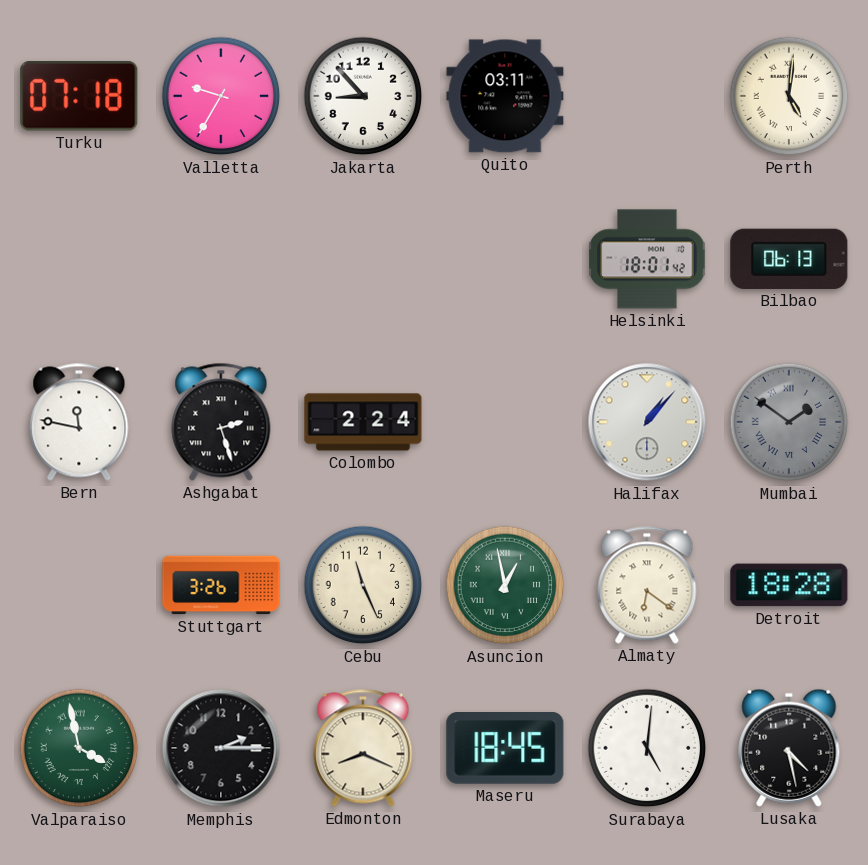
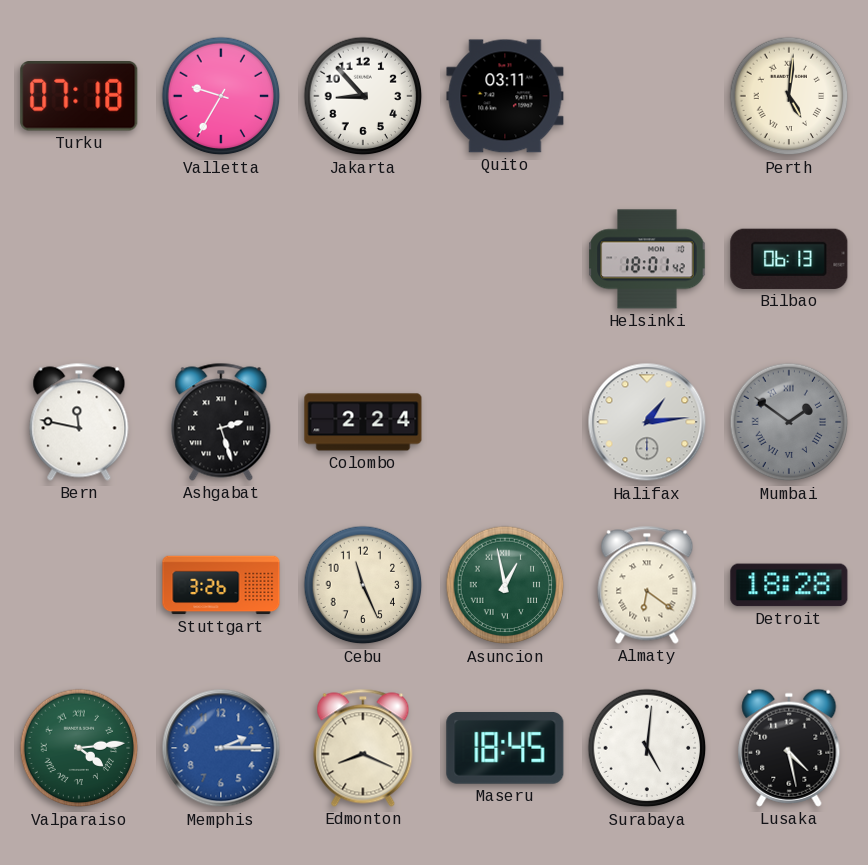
Halifax: 1:07 -> 1:14
Valparaiso: 3:58 -> 4:14
Memphis dial: black -> blue
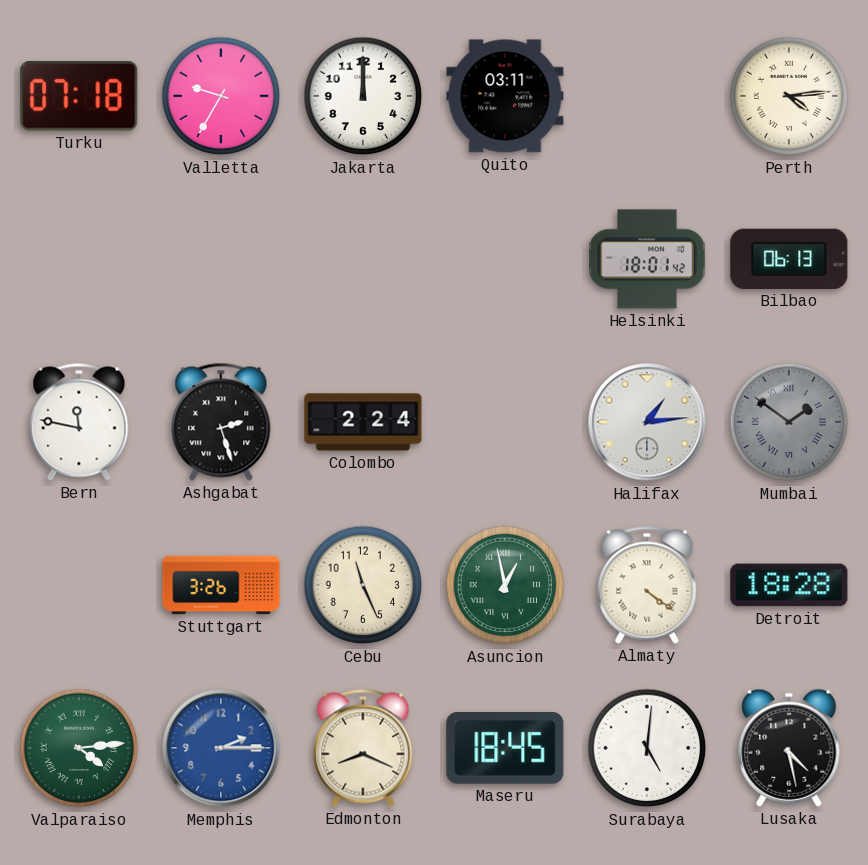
Jakarta: 8:53 -> 12:00
Perth: 5:01 -> 4:14
Almaty: 6:21 -> 4:21
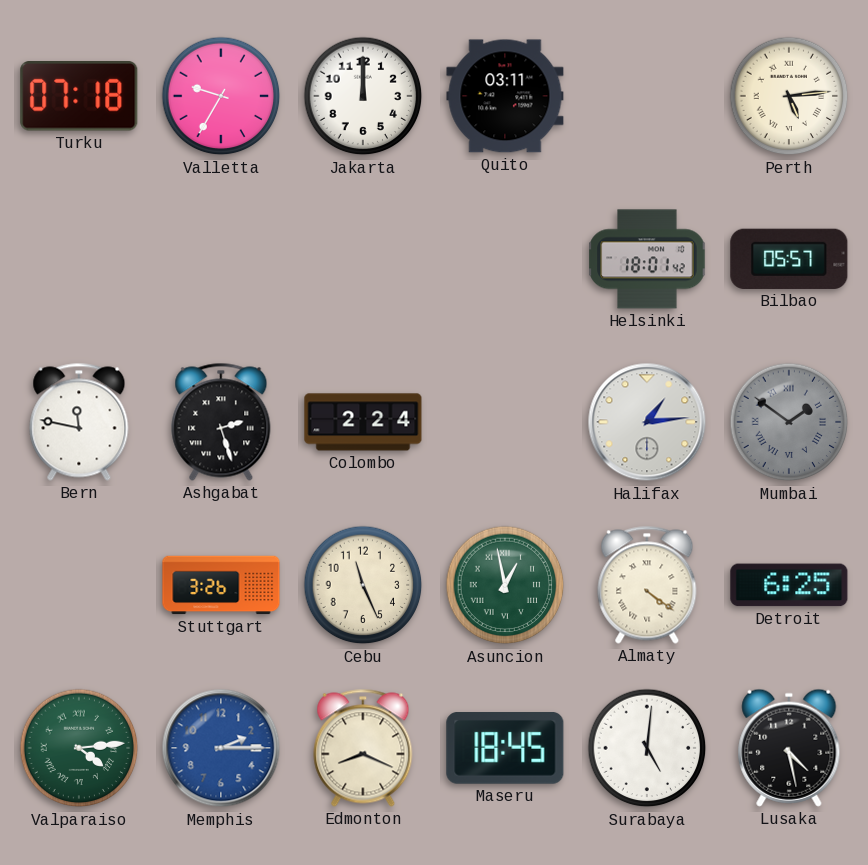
Perth: 4:14 -> 5:14
Bilbao: 06:13 -> 05:57
Detroit: 18:28 -> 6:25
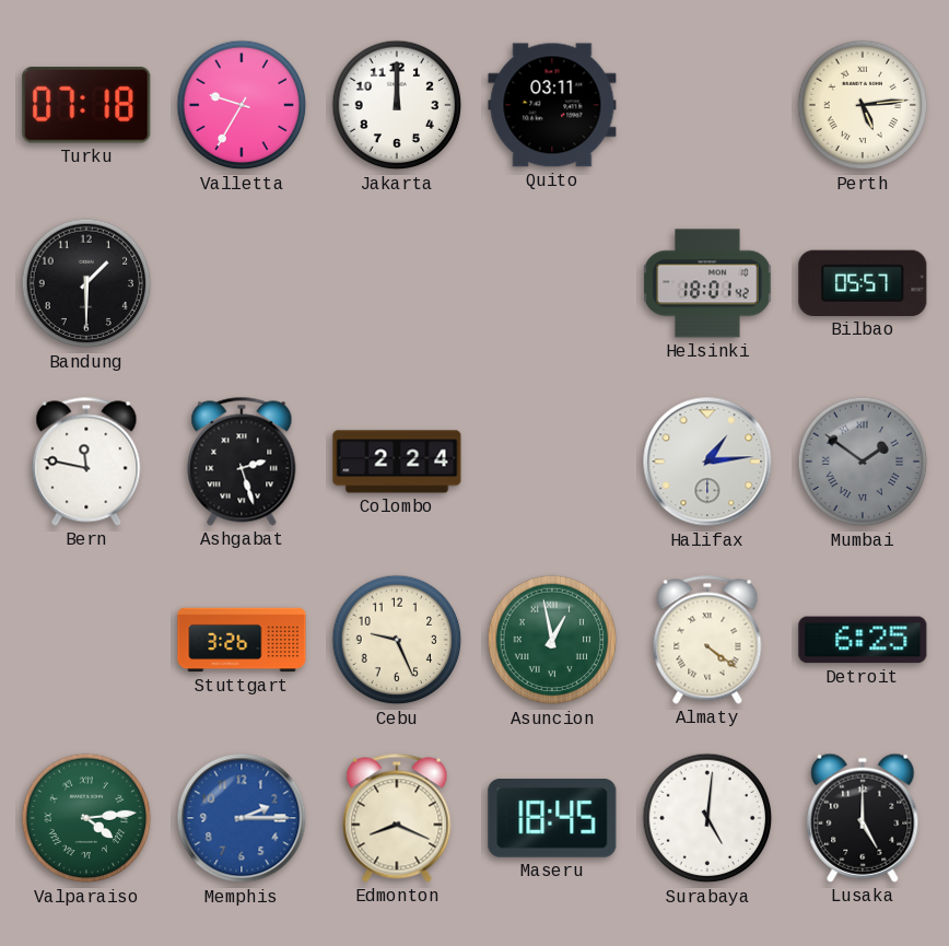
Bandung: none -> 1:30
Cebu: 11:26 -> 9:26
Lusaka: 4:28 -> 5:00
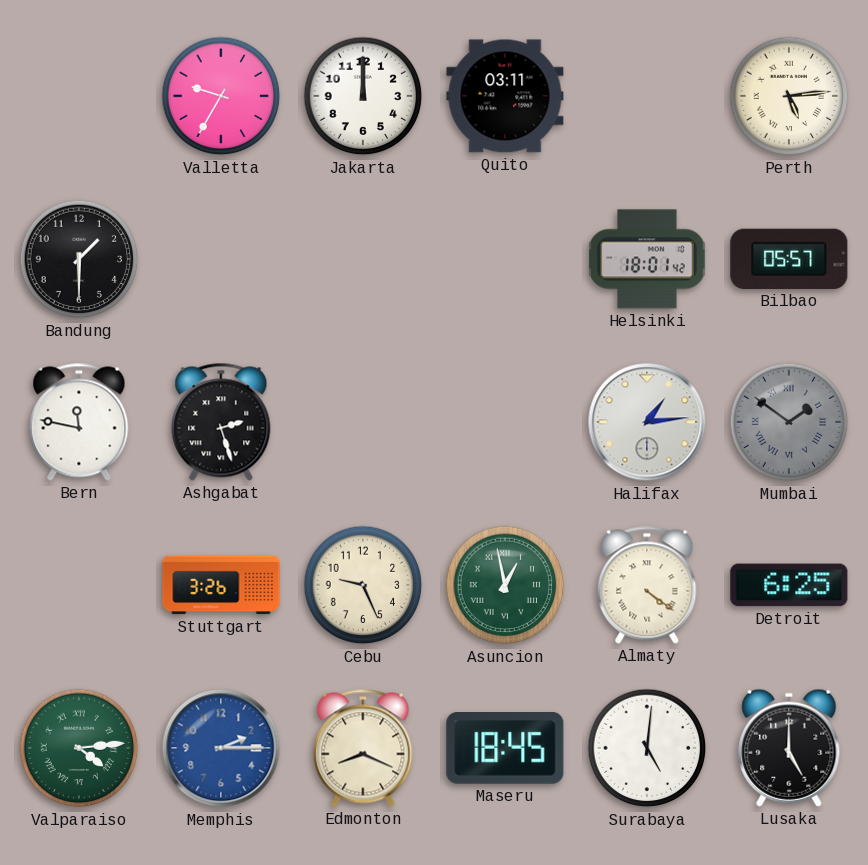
Turku: 07:18 -> none
Colombo: 2:24 -> none
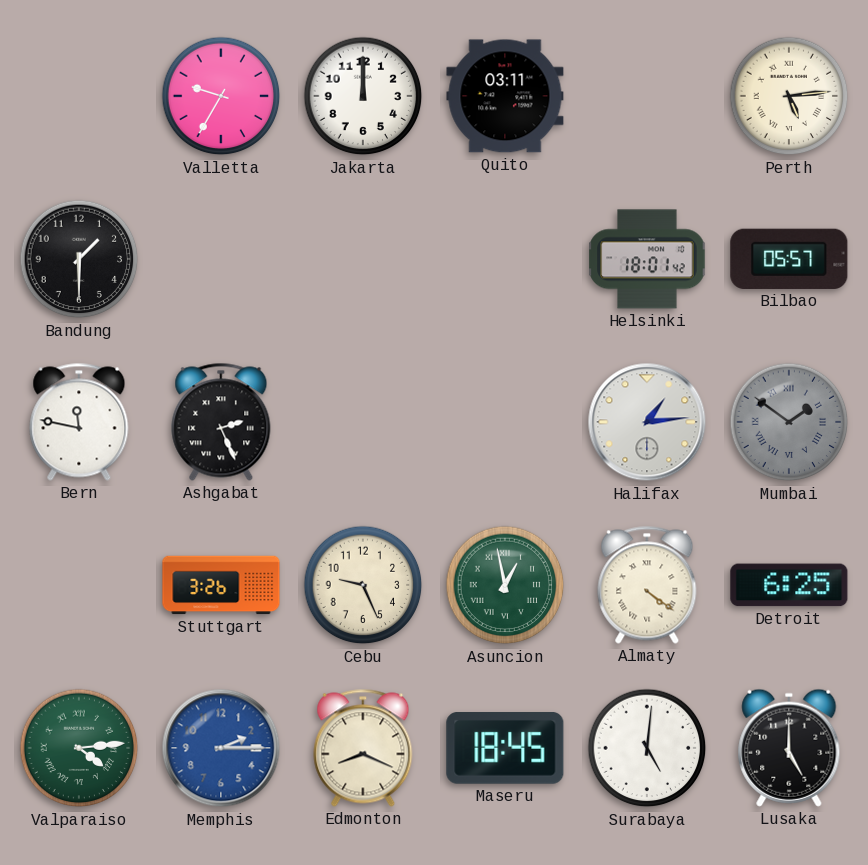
Ashgabat: 2:27 -> 2:26
